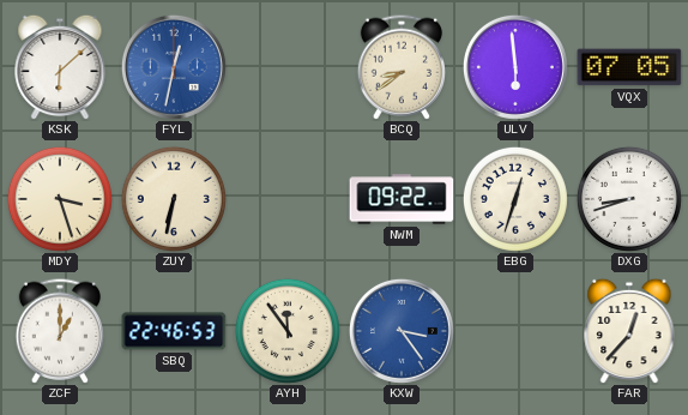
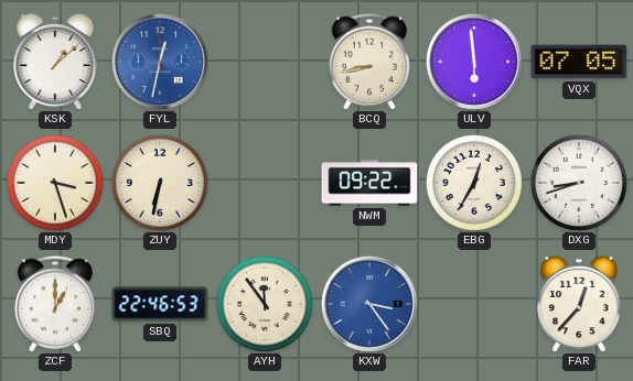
KSK: 6:08 -> 1:08
BCQ: 8:39 -> 8:43
EBG: 12:33 -> 12:35
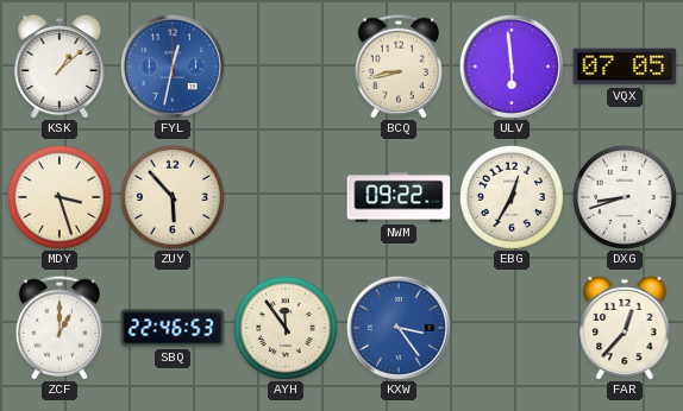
ZUY: 6:32 -> 5:53
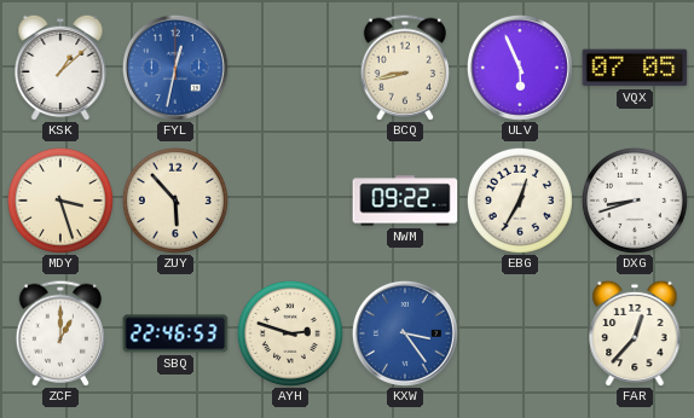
ULV: 5:59 -> 5:56
AYH: 11:54 -> 2:48
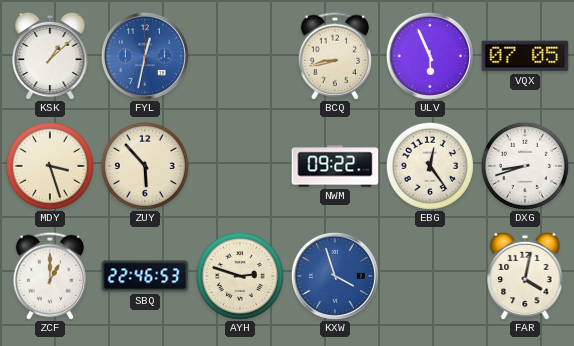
EBG: 12:35 -> 12:24
KXW: 3:24 -> 3:57
FAR: 12:37 -> 4:02
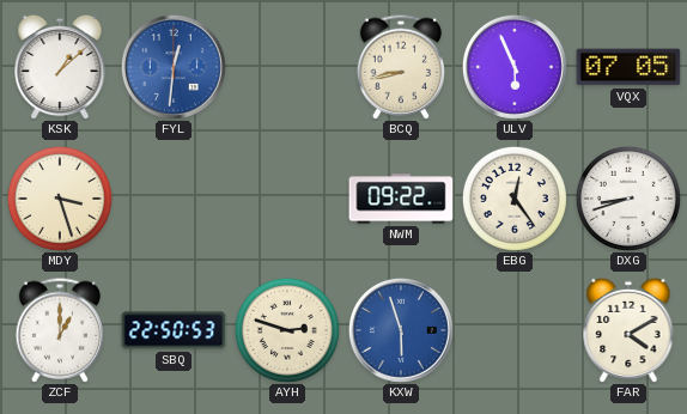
FYL: 12:32 -> 12:31
ZUY: 5:53 -> none
SBQ: 22:46 -> 22:50
KXW: 3:57 -> 5:57
FAR: 4:02 -> 4:10
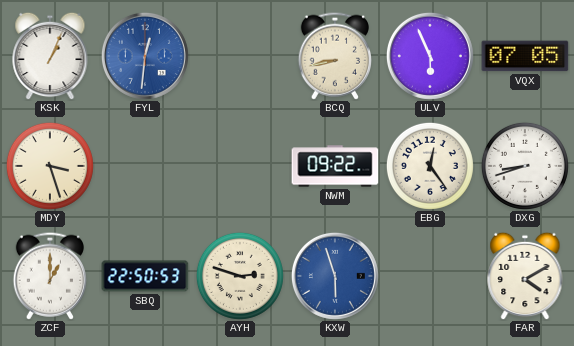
KSK: 1:08 -> 1:04
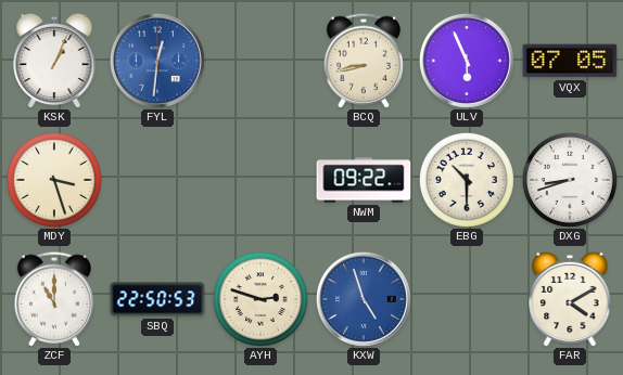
EBG: 12:24 -> 10:30
ZCF: 1:00 -> 11:00
KXW: 5:57 -> 4:57
